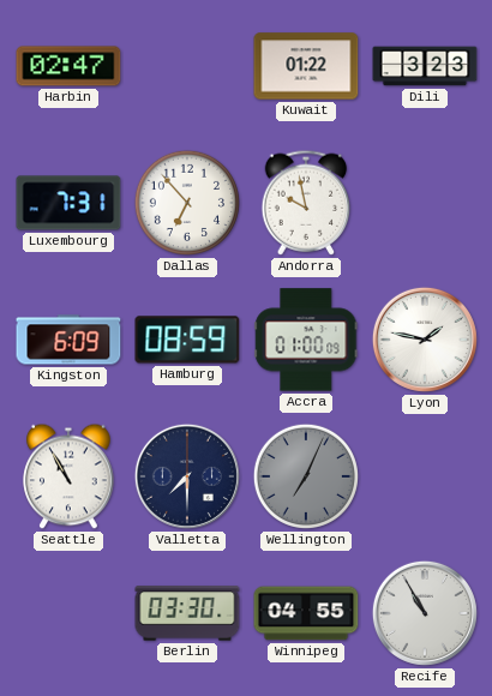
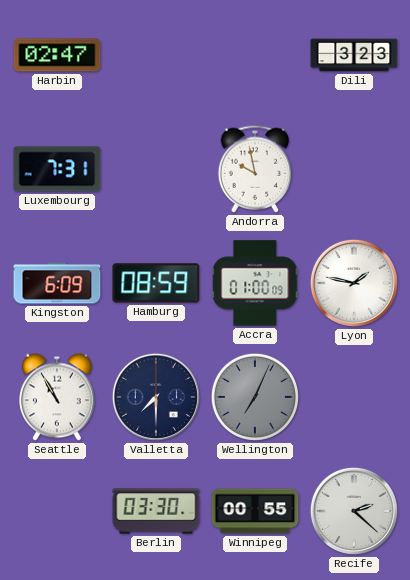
Kuwait: 01:22 -> none
Dallas: 6:53 -> none
Winnipeg: 04:55 -> 00:55
Recife: 10:55 -> 2:22
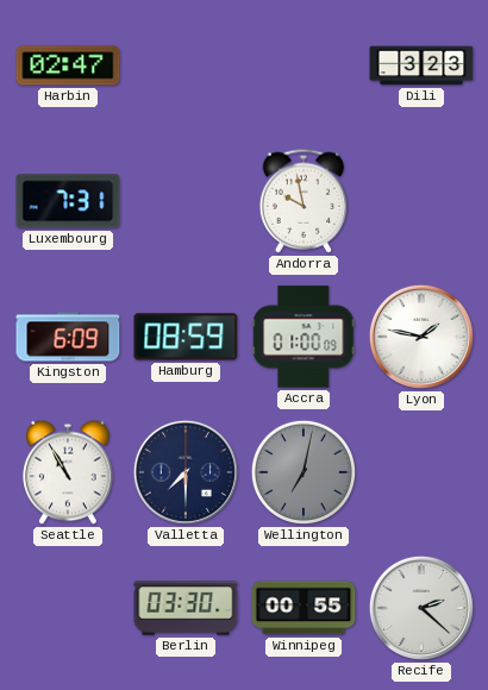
Wellington: 7:04 -> 7:02
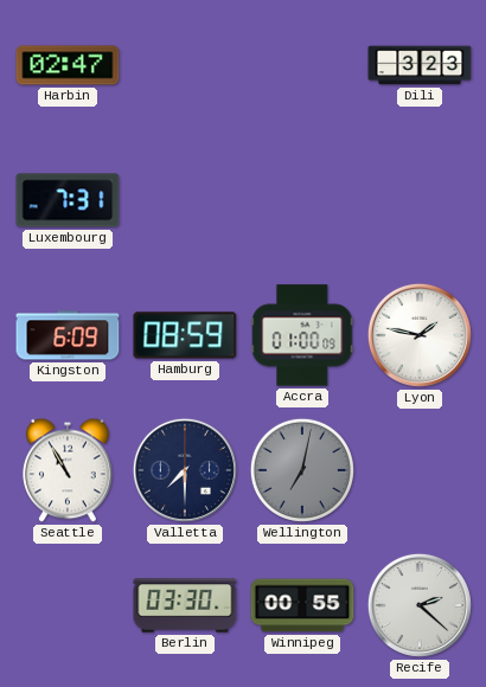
Andorra: 9:58 -> none
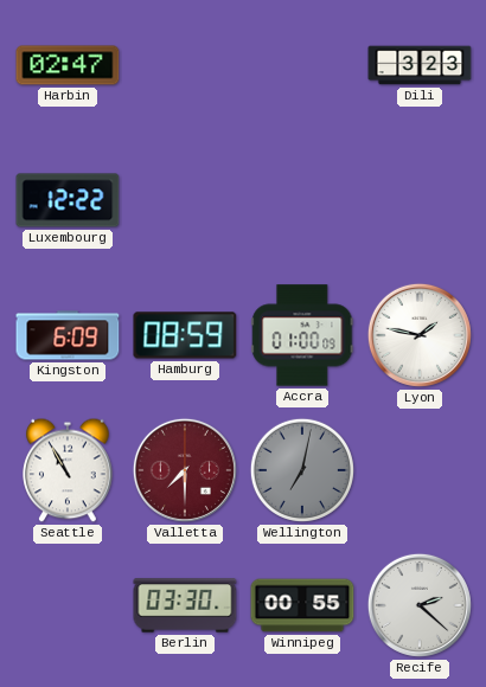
Luxembourg: 7:31 -> 12:22
Valletta dial: navy -> burgundy
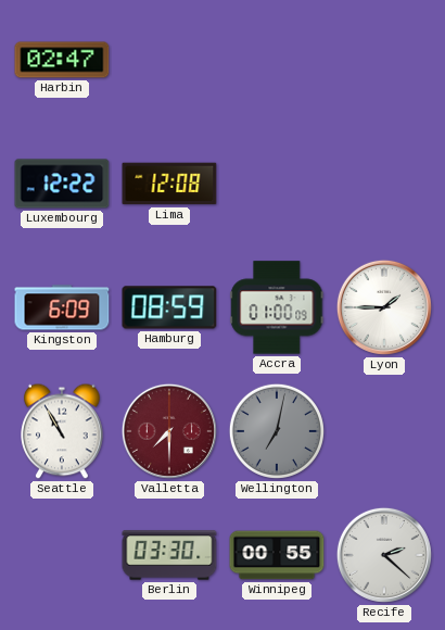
Dili: 3:23 -> none
Lima: none -> 12:08
Lyon: 1:47 -> 1:45
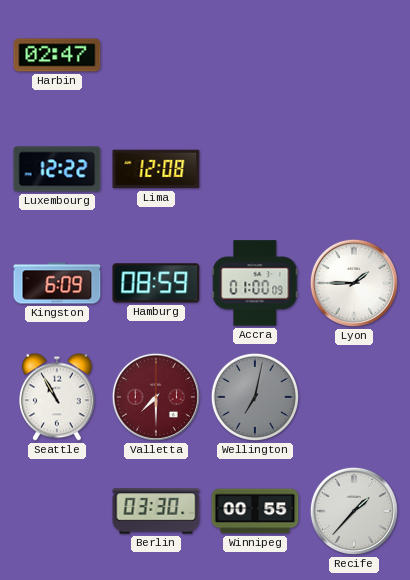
Recife: 2:22 -> 1:37
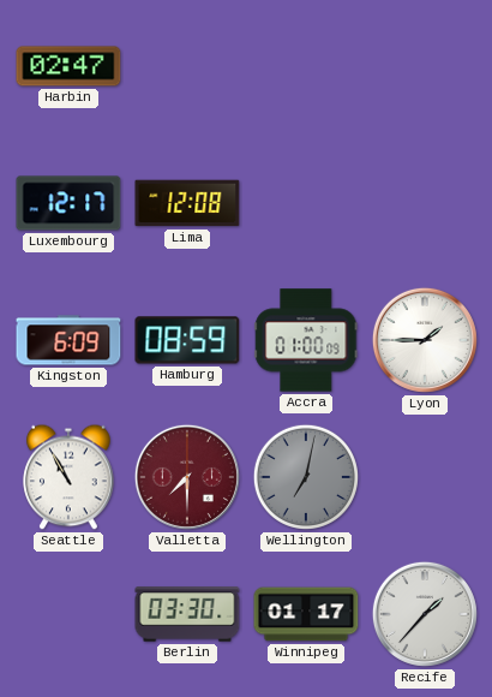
Luxembourg: 12:22 -> 12:17
Winnipeg: 00:55 -> 01:17
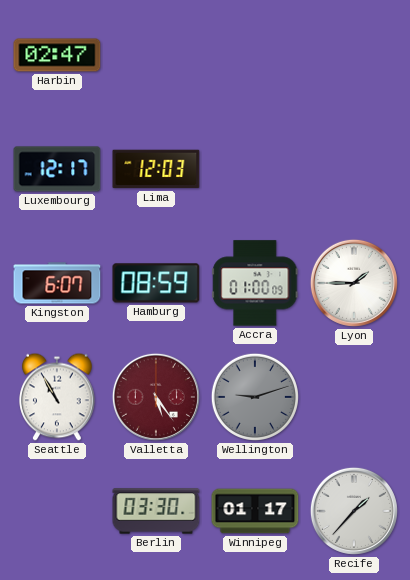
Lima: 12:08 -> 12:03
Kingston: 6:09 -> 6:07
Valletta: 7:30 -> 5:24
Wellington: 7:02 -> 9:12
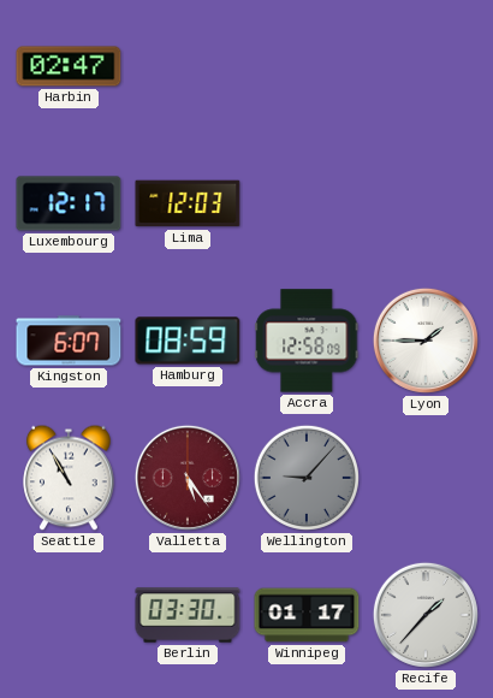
Accra: 01:00 -> 12:58
Wellington: 9:12 -> 9:07
